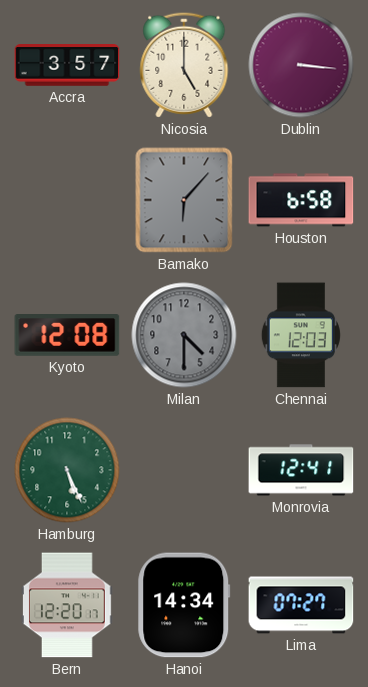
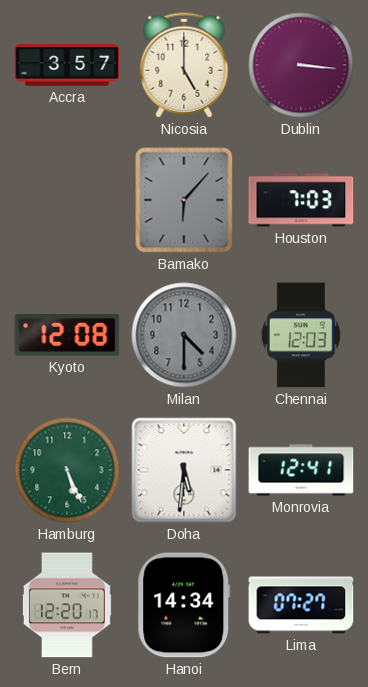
Houston: 6:58 -> 7:03
Doha: none -> 5:31
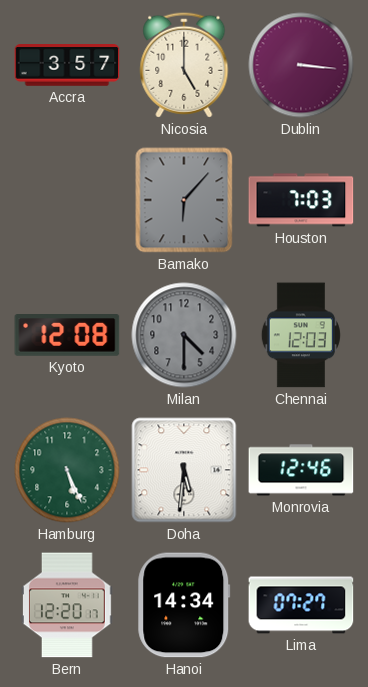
Monrovia: 12:41 -> 12:46
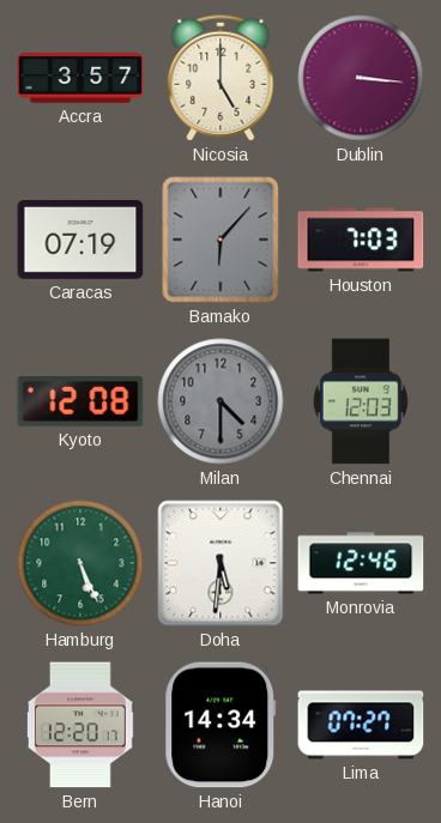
Caracas: none -> 07:19
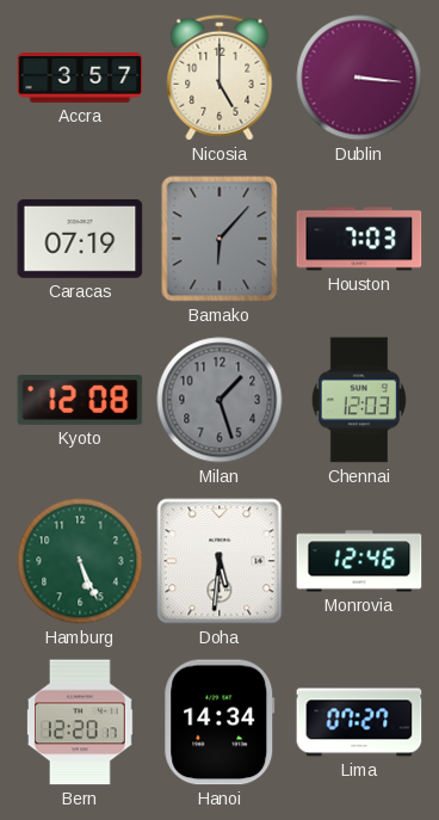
Milan: 4:30 -> 1:27
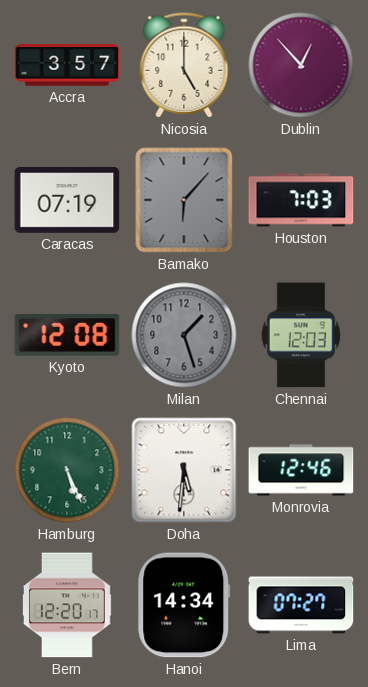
Dublin: 3:16 -> 12:53
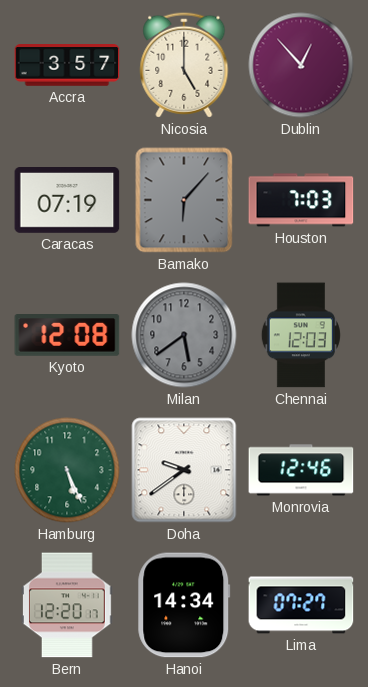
Milan: 1:27 -> 5:39
Doha: 5:31 -> 9:39
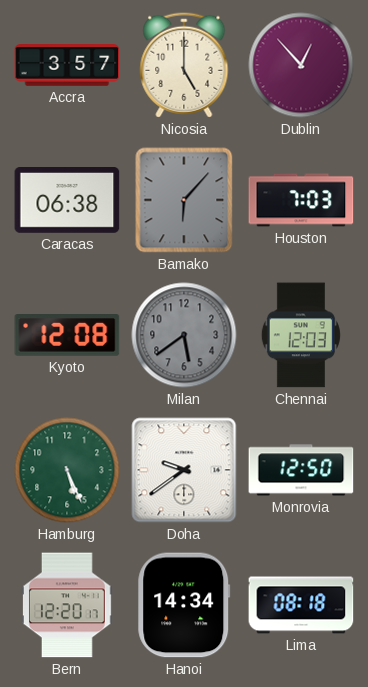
Caracas: 07:19 -> 06:38
Monrovia: 12:46 -> 12:50
Lima: 07:27 -> 08:18
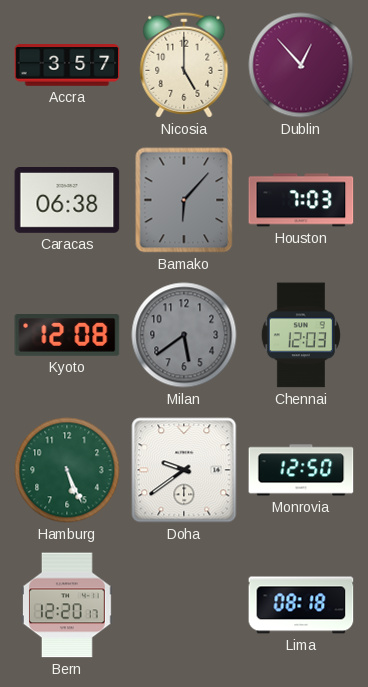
Hanoi: 14:34 -> none
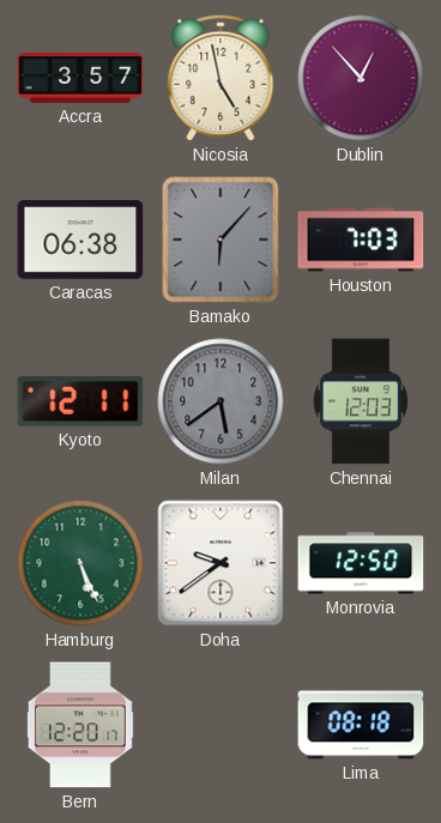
Nicosia: 5:00 -> 4:58
Kyoto: 12:08 -> 12:11
